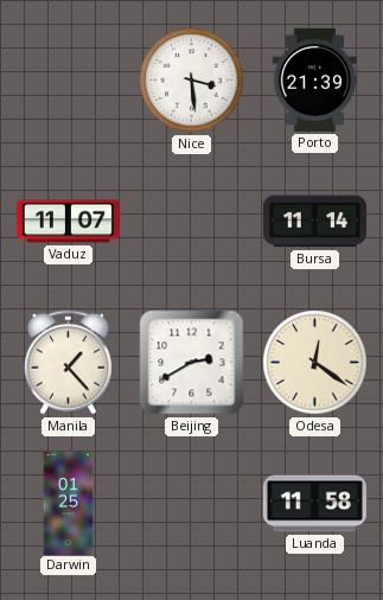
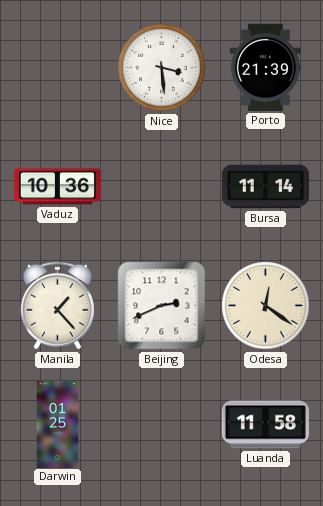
Vaduz: 11:07 -> 10:36
Beijing: 2:40 -> 2:41
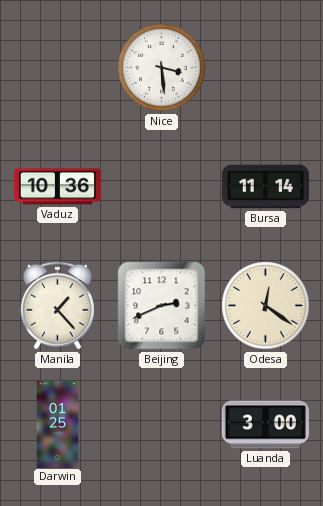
Porto: 21:39 -> none
Luanda: 11:58 -> 3:00
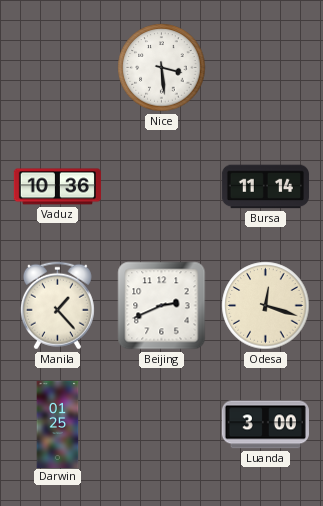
Odesa: 12:21 -> 12:18
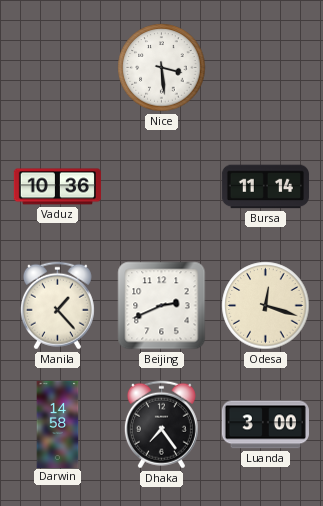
Darwin: 01:25 -> 14:58
Dhaka: none -> 7:24
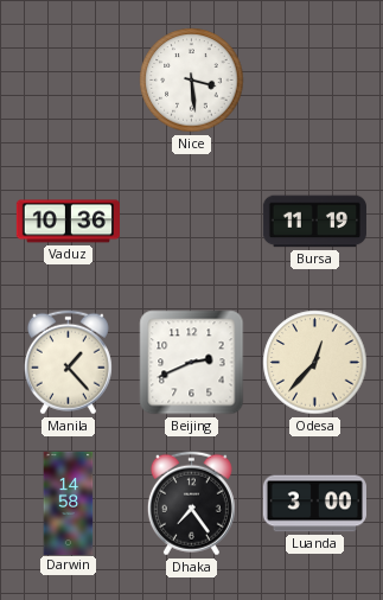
Bursa: 11:14 -> 11:19
Odesa: 12:18 -> 12:37
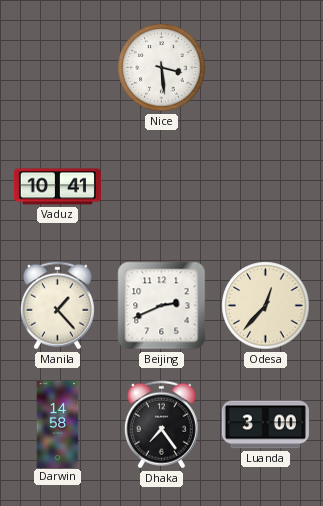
Vaduz: 10:36 -> 10:41
Bursa: 11:19 -> none
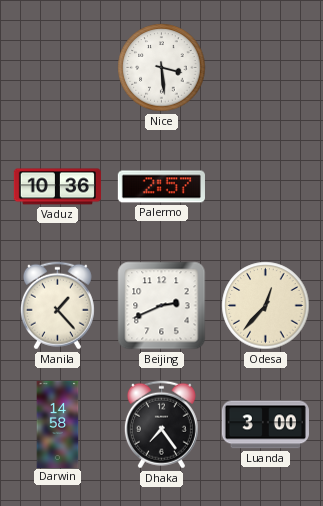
Vaduz: 10:41 -> 10:36
Palermo: none -> 2:57
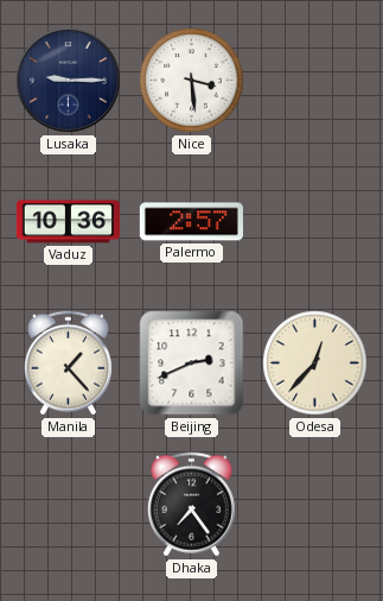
Lusaka: none -> 9:15
Darwin: 14:58 -> none
Luanda: 3:00 -> none
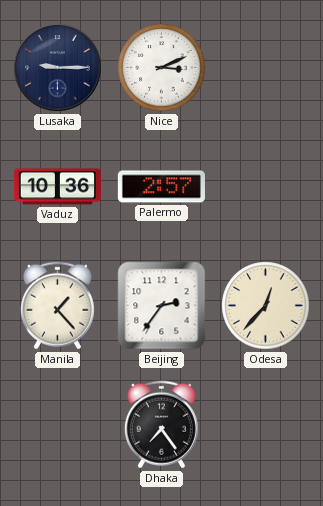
Nice: 3:29 -> 3:11
Beijing: 2:41 -> 2:36
